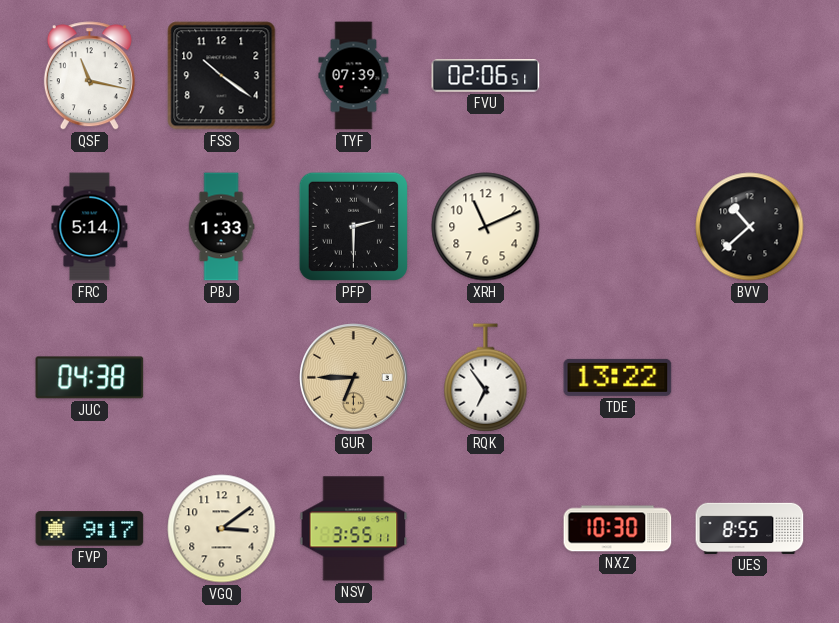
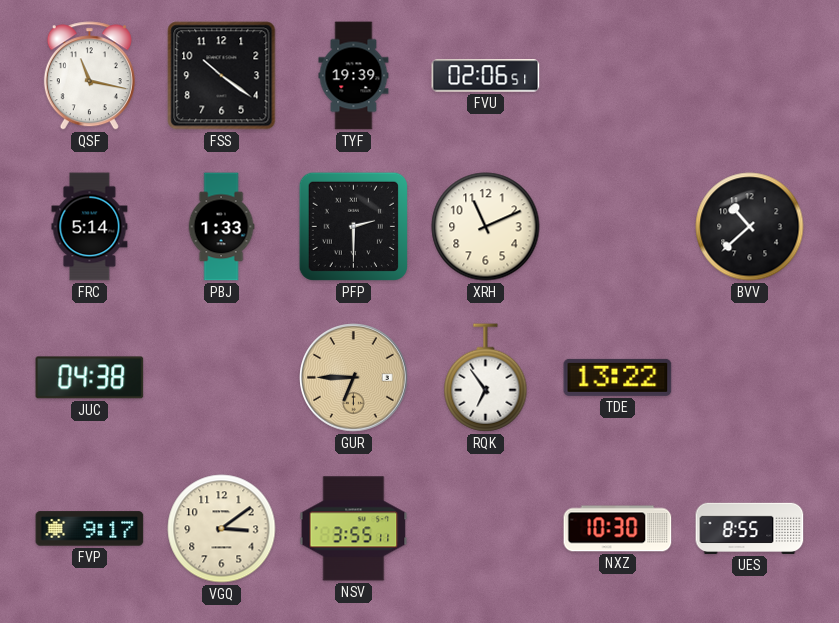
TYF: 07:39 -> 19:39
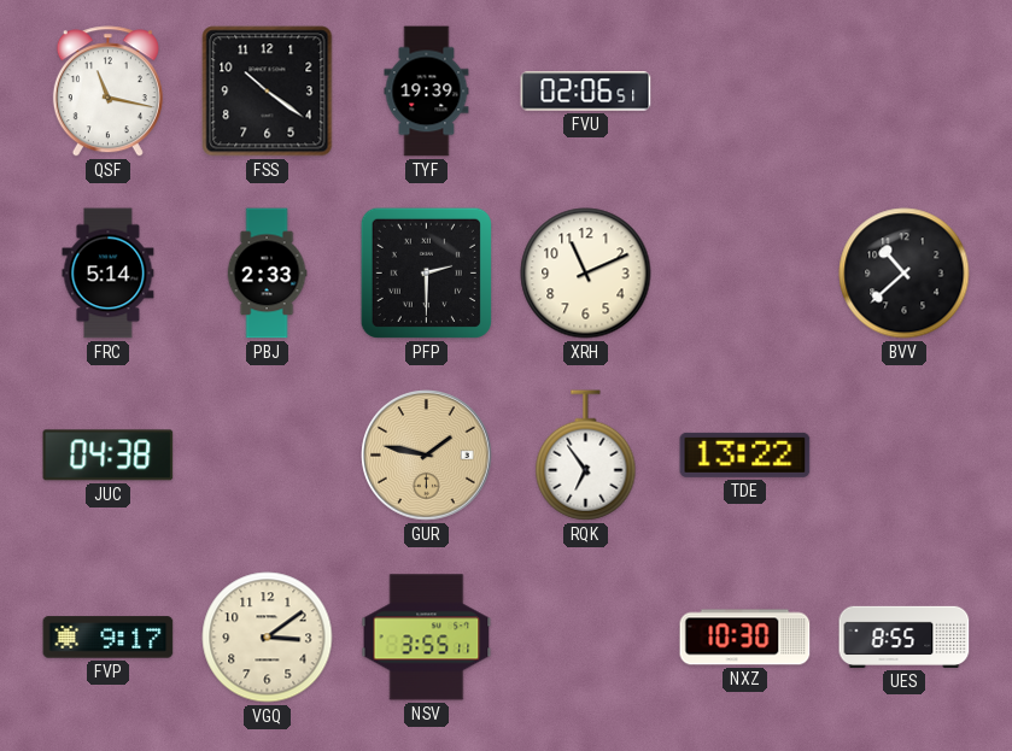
PBJ: 1:33 -> 2:33
GUR: 6:45 -> 1:47
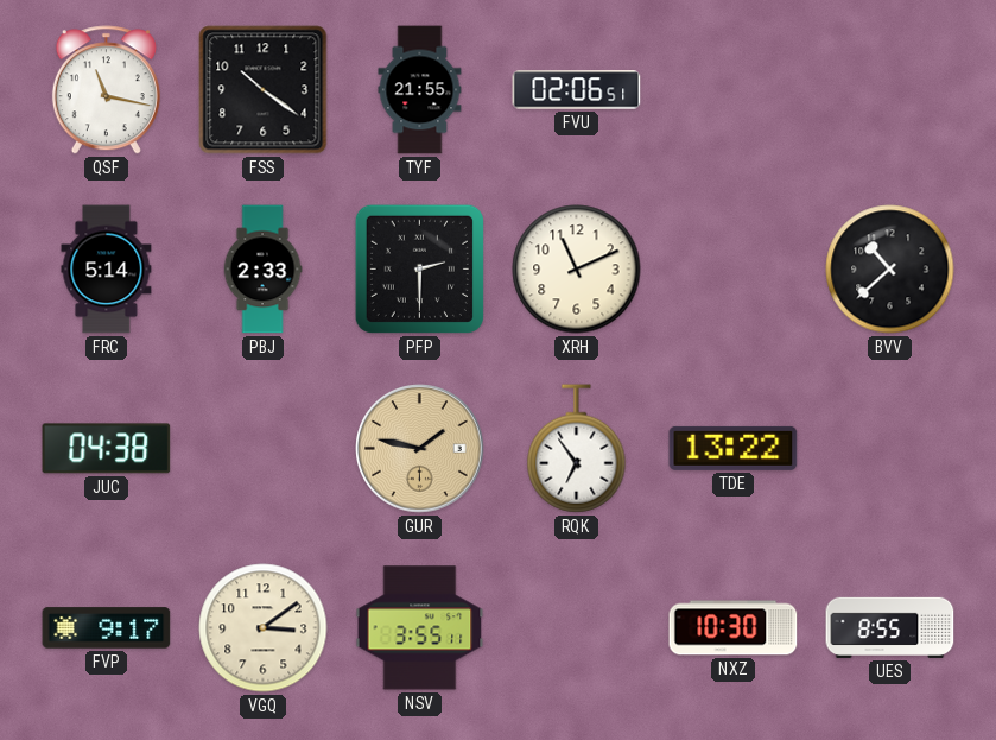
TYF: 19:39 -> 21:55
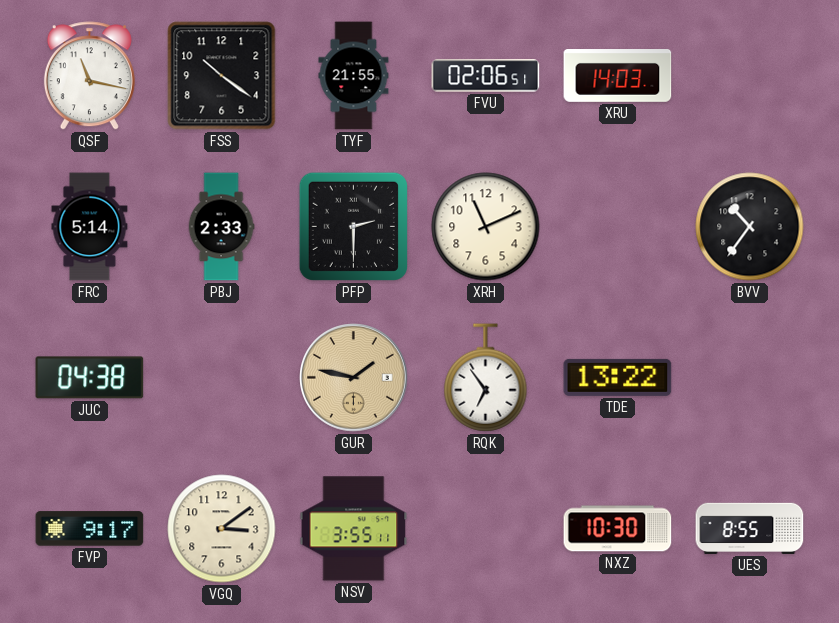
XRU: none -> 14:03
BVV: 10:38 -> 10:36
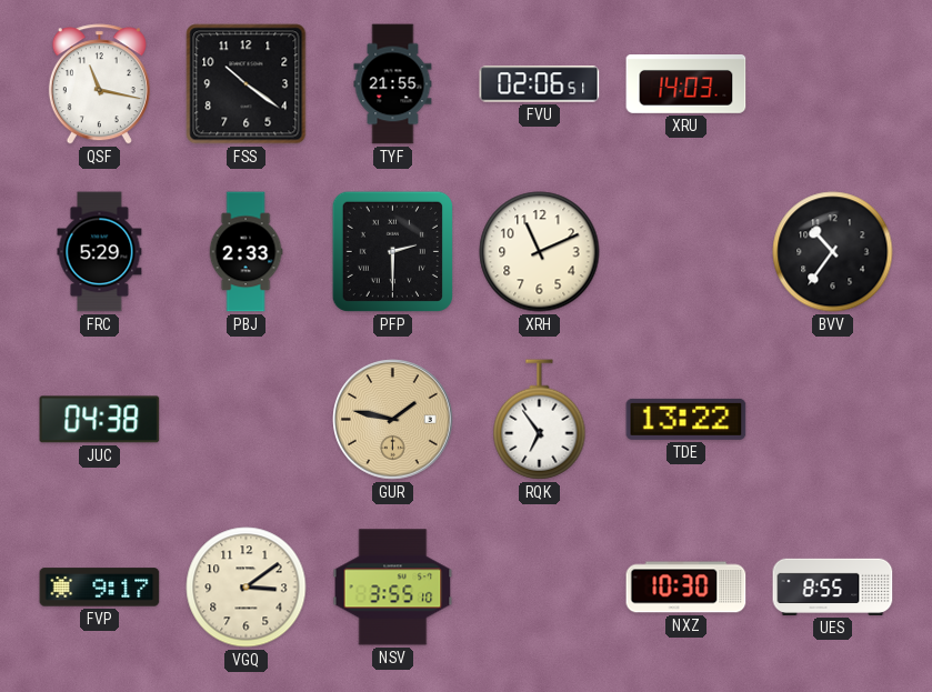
FRC: 5:14 -> 5:29
NSV: 3:55:11 -> 3:55:10
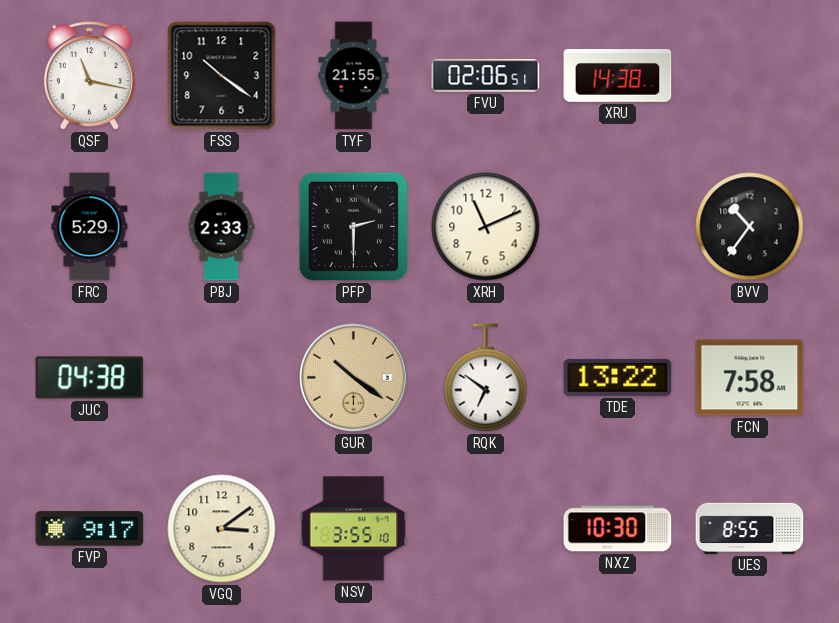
XRU: 14:03 -> 14:38
GUR: 1:47 -> 10:21
RQK: 6:54 -> 6:51
FCN: none -> 7:58
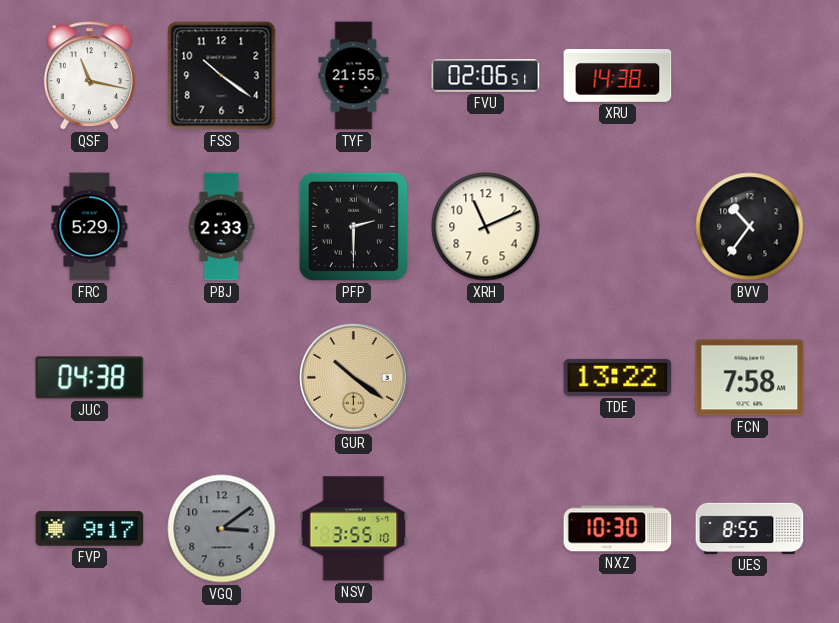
RQK: 6:51 -> none
VGQ dial: cream -> grey
